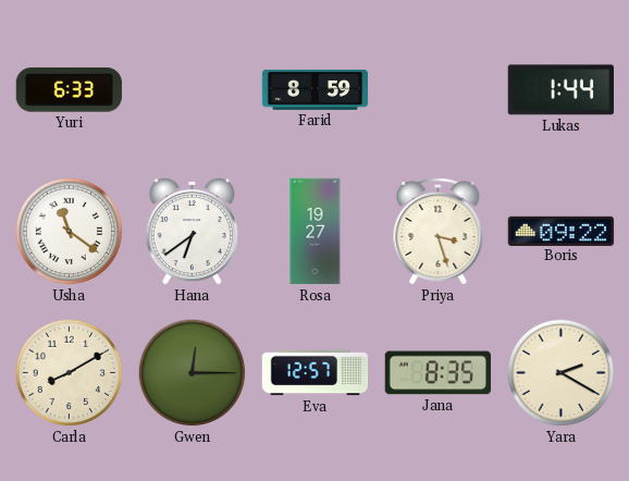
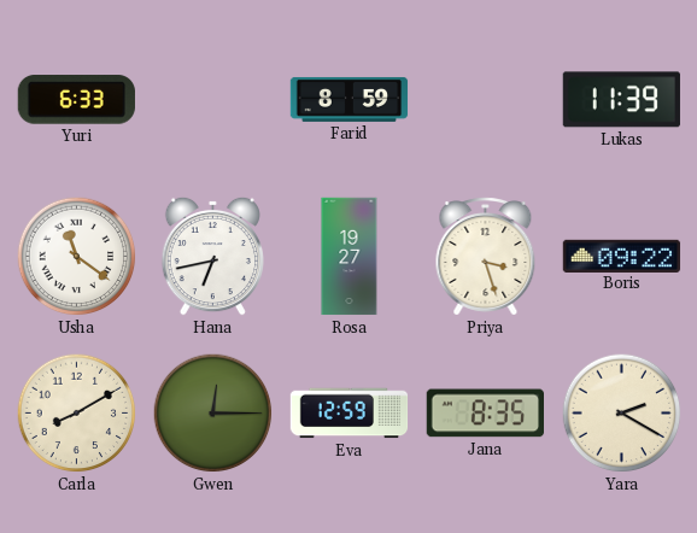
Lukas: 1:44 -> 11:39
Hana: 6:39 -> 6:43
Eva: 12:57 -> 12:59
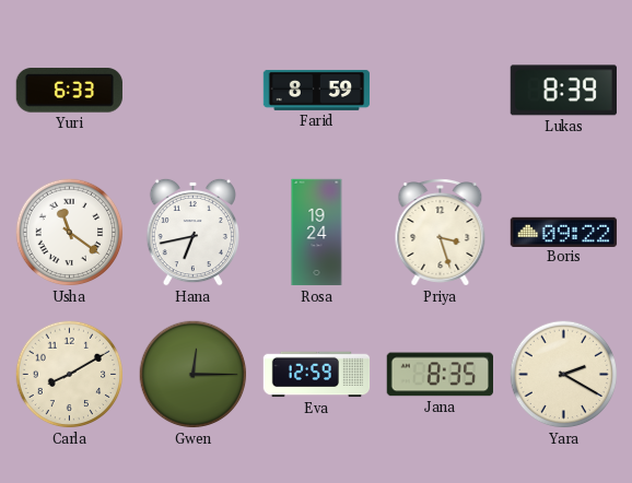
Lukas: 11:39 -> 8:39
Rosa: 19:27 -> 19:24
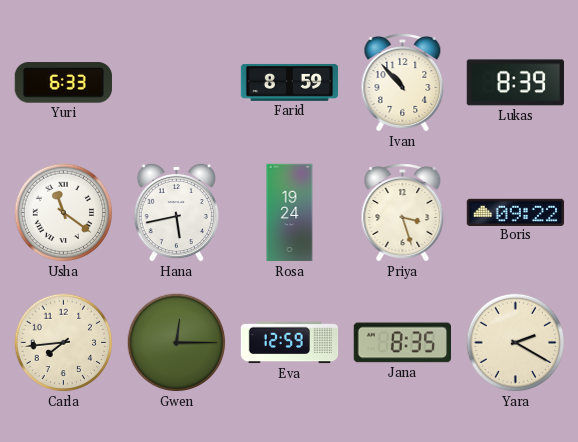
Ivan: none -> 10:53
Hana: 6:43 -> 5:43
Carla: 8:10 -> 7:44
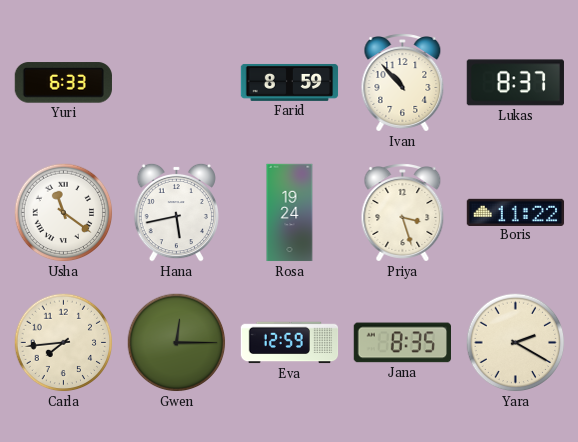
Lukas: 8:39 -> 8:37
Boris: 09:22 -> 11:22
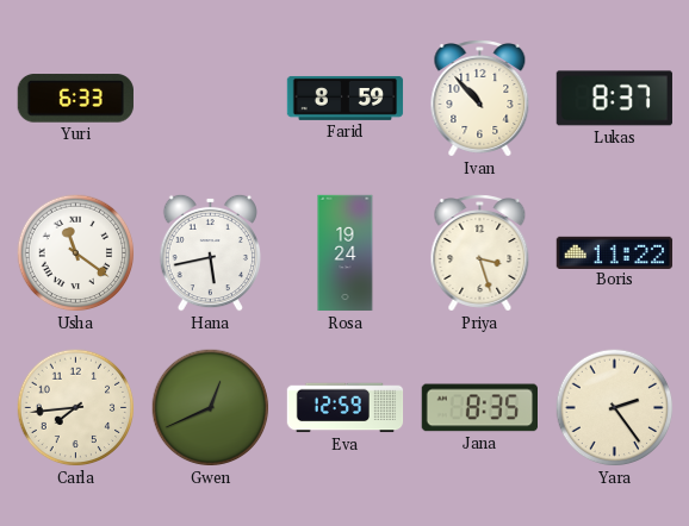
Gwen: 12:15 -> 12:41
Yara: 2:20 -> 2:24
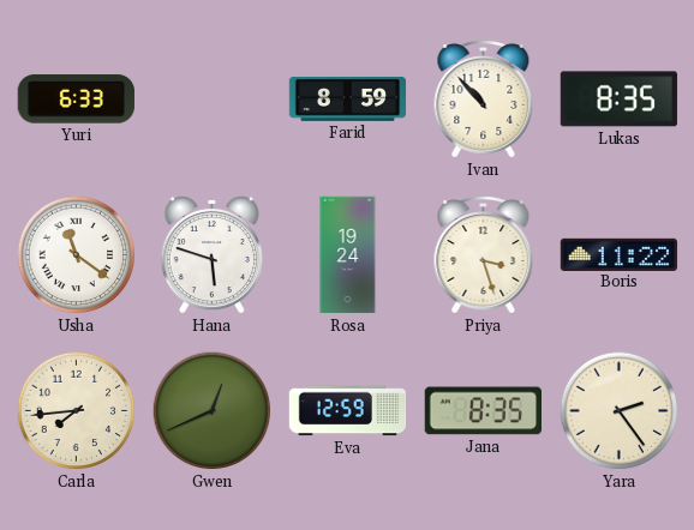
Lukas: 8:37 -> 8:35
Hana: 5:43 -> 5:48
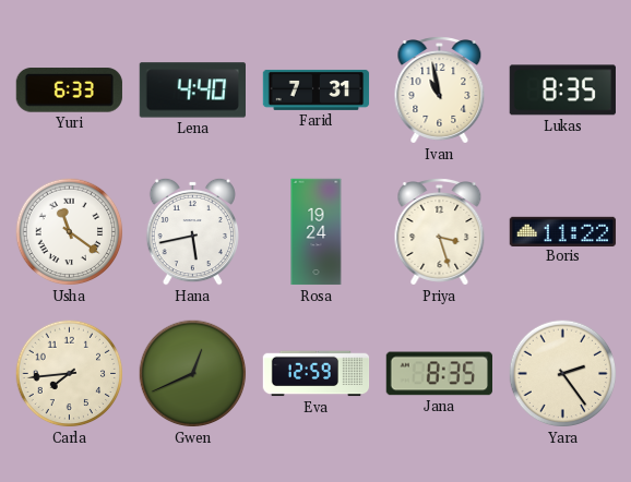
Lena: none -> 4:40
Farid: 8:59 -> 7:31
Ivan: 10:53 -> 10:58
Hana: 5:48 -> 5:43
